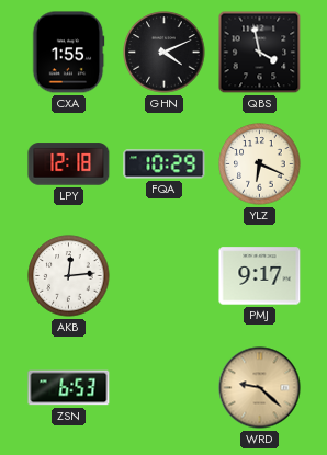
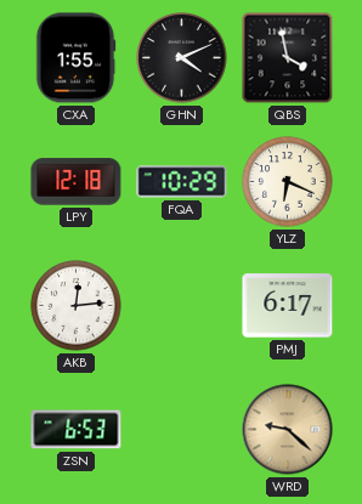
PMJ: 9:17 -> 6:17
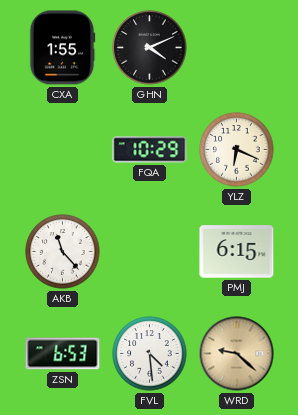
QBS: 3:58 -> none
LPY: 12:18 -> none
AKB: 12:14 -> 11:23
PMJ: 6:17 -> 6:15
FVL: none -> 4:29
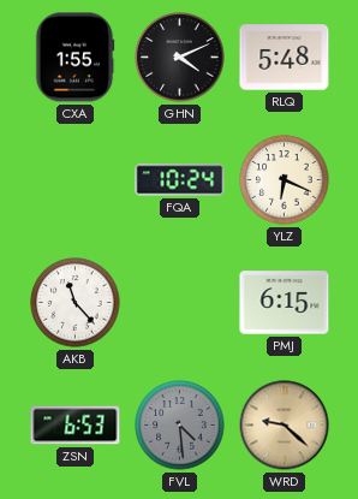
RLQ: none -> 5:48
FQA: 10:29 -> 10:24
FVL dial: white -> grey
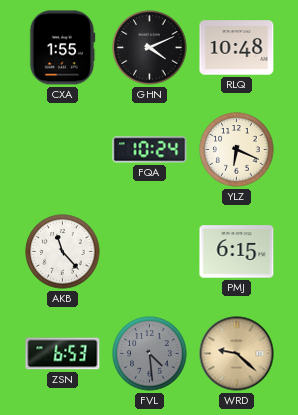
RLQ: 5:48 -> 10:48
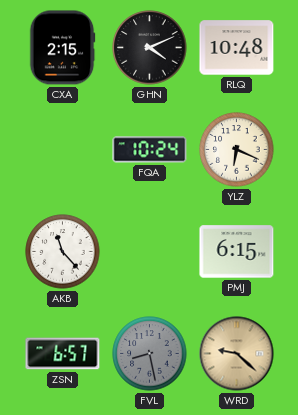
CXA: 1:55 -> 2:15
ZSN: 6:53 -> 6:57
FVL: 4:29 -> 8:28
